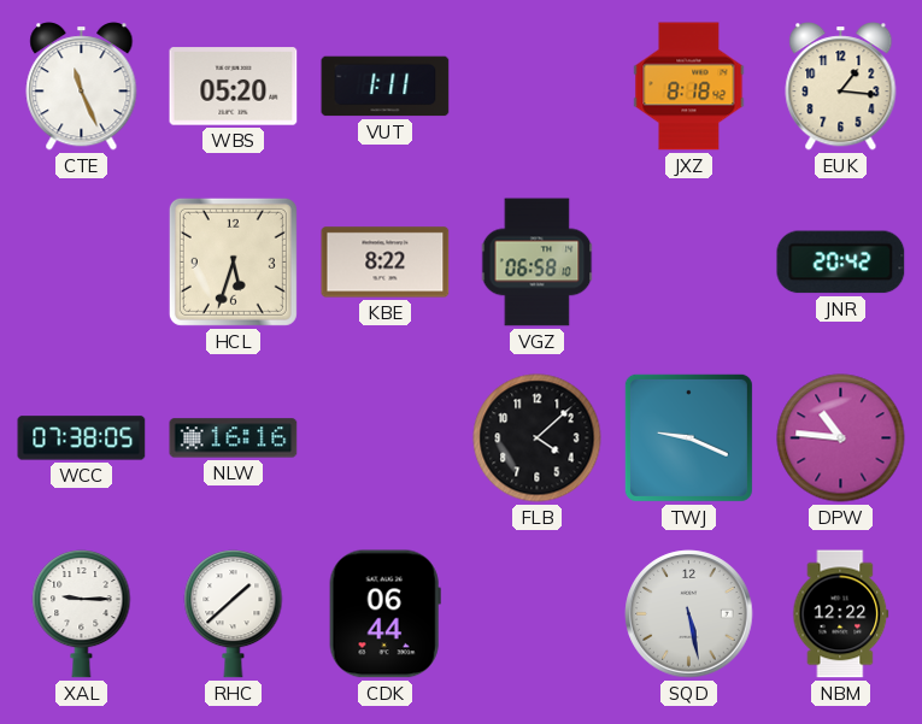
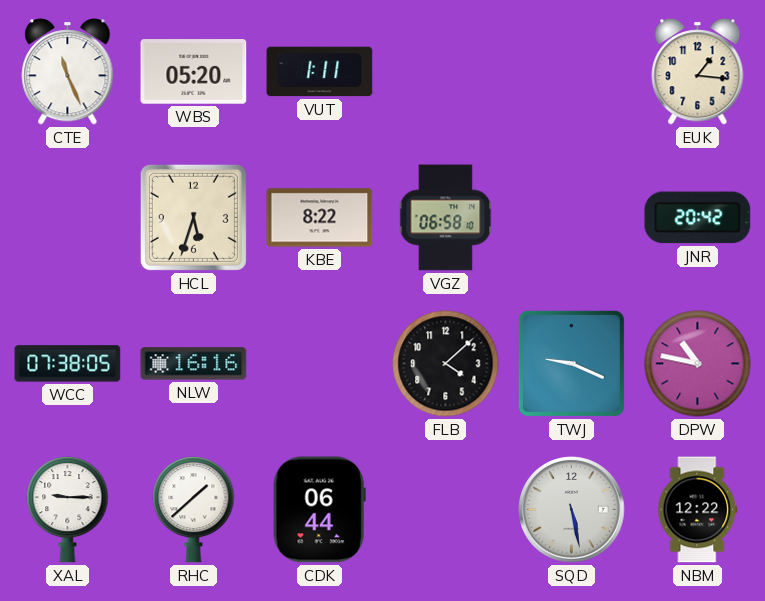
JXZ: 8:18 -> none
DPW: 10:46 -> 10:47
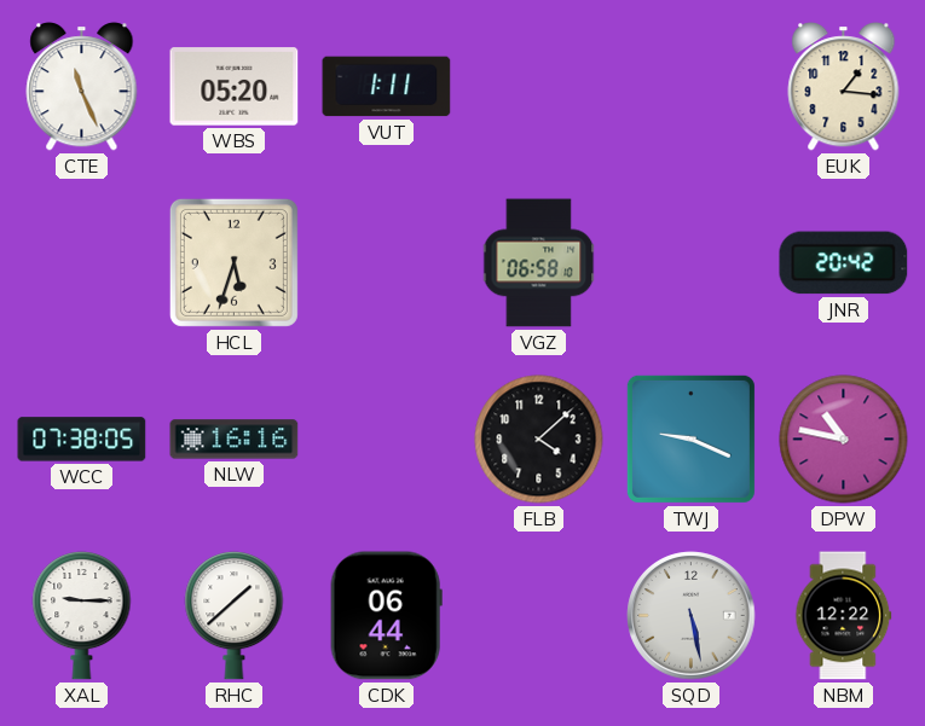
KBE: 8:22 -> none
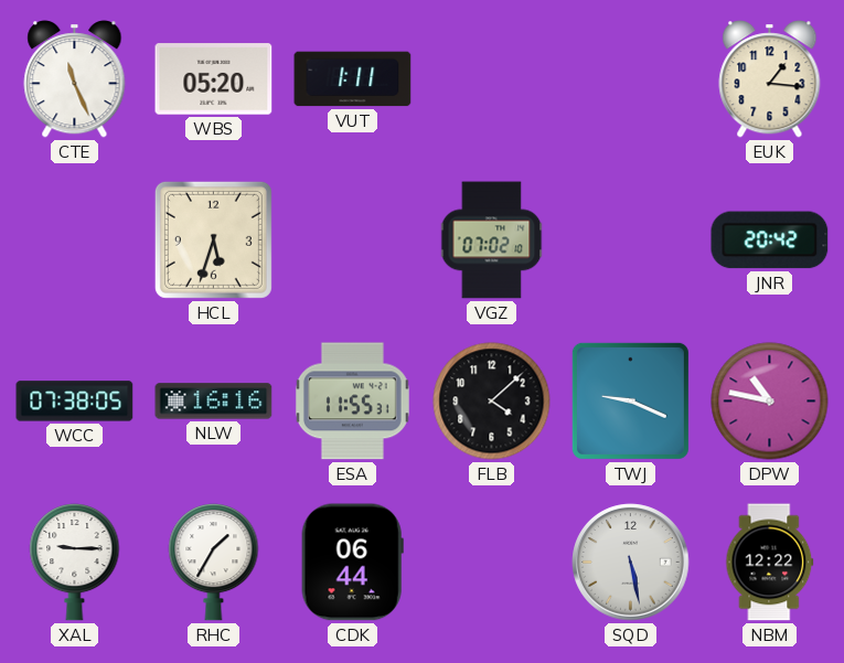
VGZ: 06:58 -> 07:02
ESA: none -> 11:55
RHC: 1:38 -> 1:35
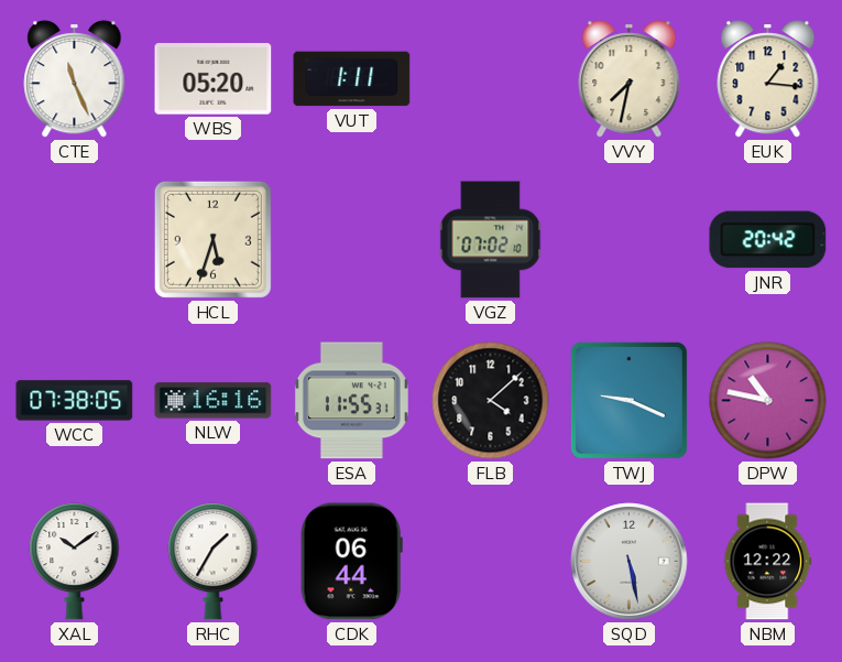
VVY: none -> 7:32
XAL: 9:15 -> 10:09
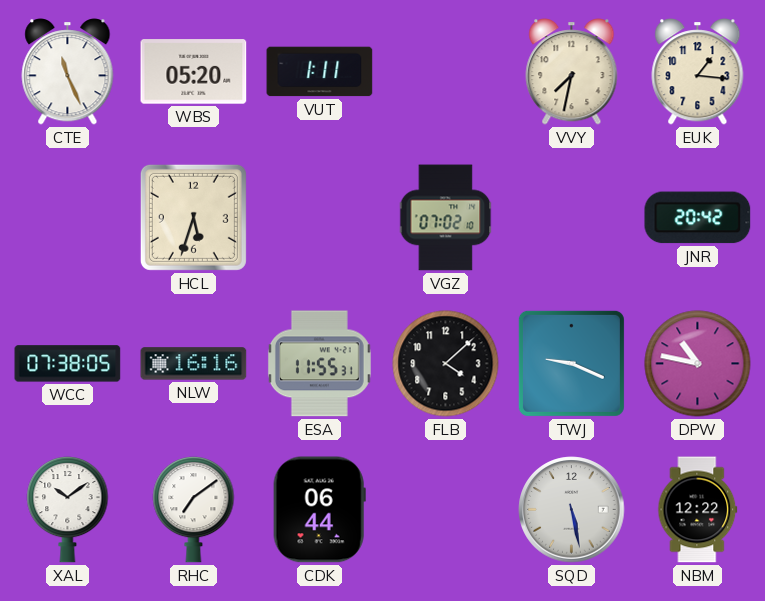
RHC: 1:35 -> 7:09
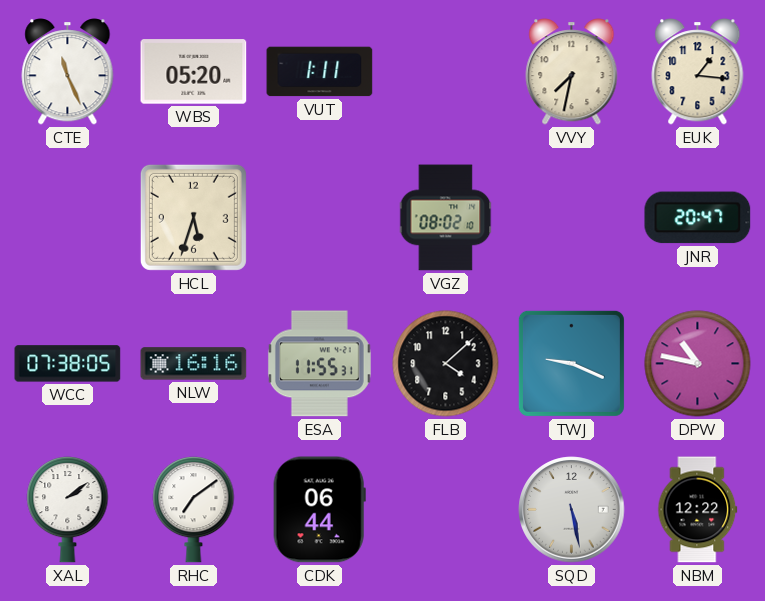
VGZ: 07:02 -> 08:02
JNR: 20:42 -> 20:47
XAL: 10:09 -> 2:09
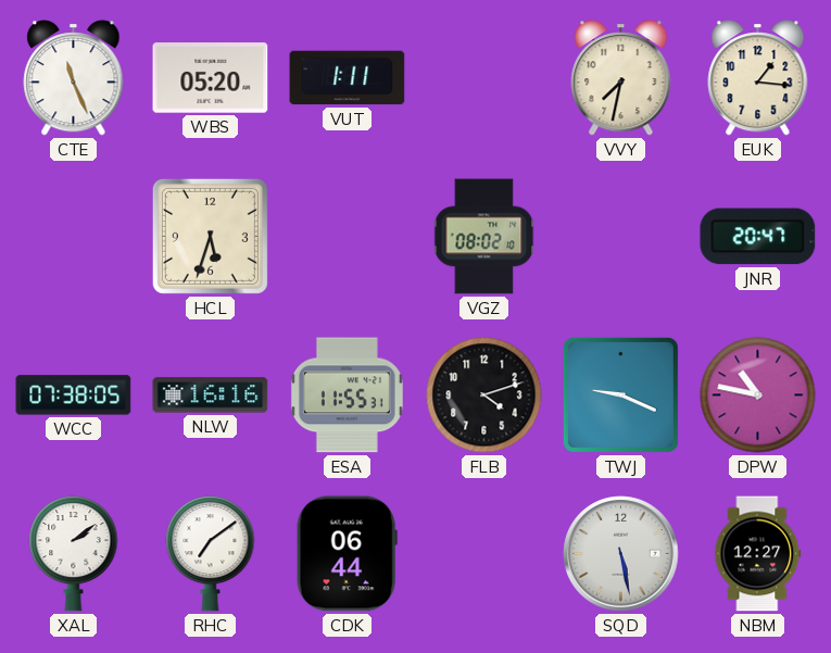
FLB: 4:08 -> 4:12
NBM: 12:22 -> 12:27
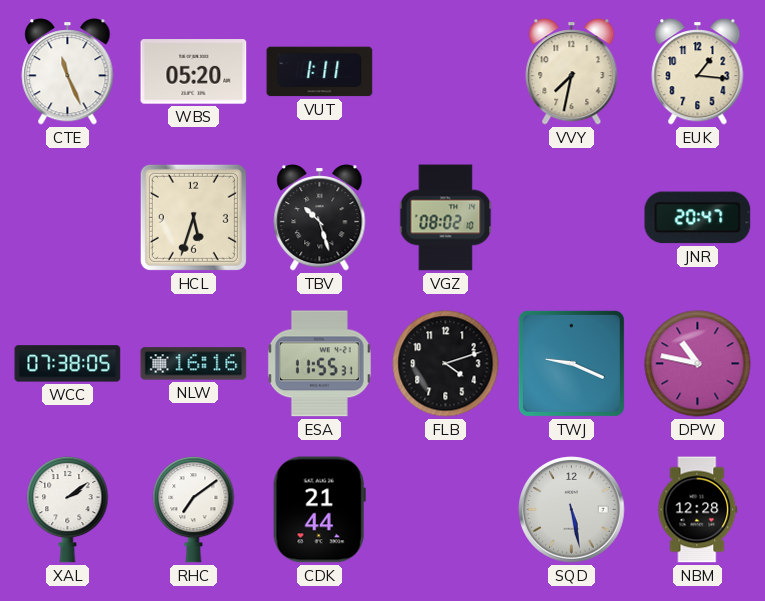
TBV: none -> 10:27
CDK: 06:44 -> 21:44
NBM: 12:27 -> 12:28
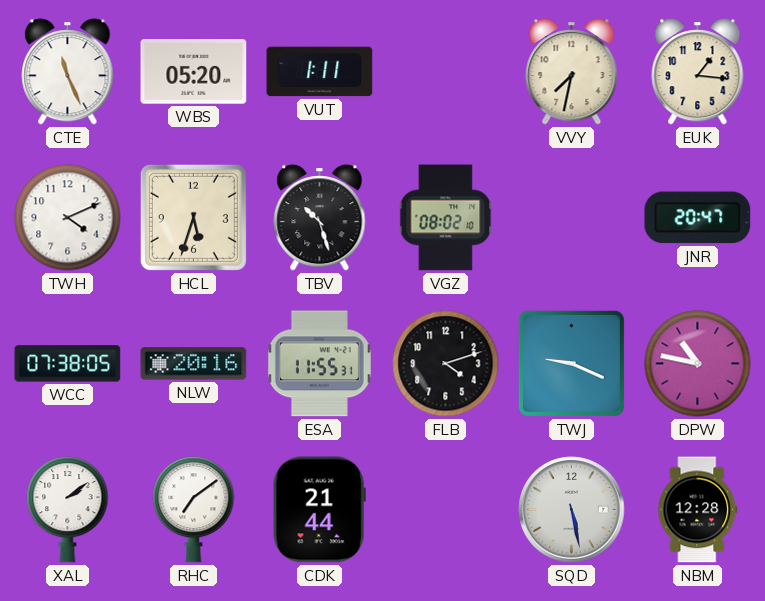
TWH: none -> 4:11
NLW: 16:16 -> 20:16
